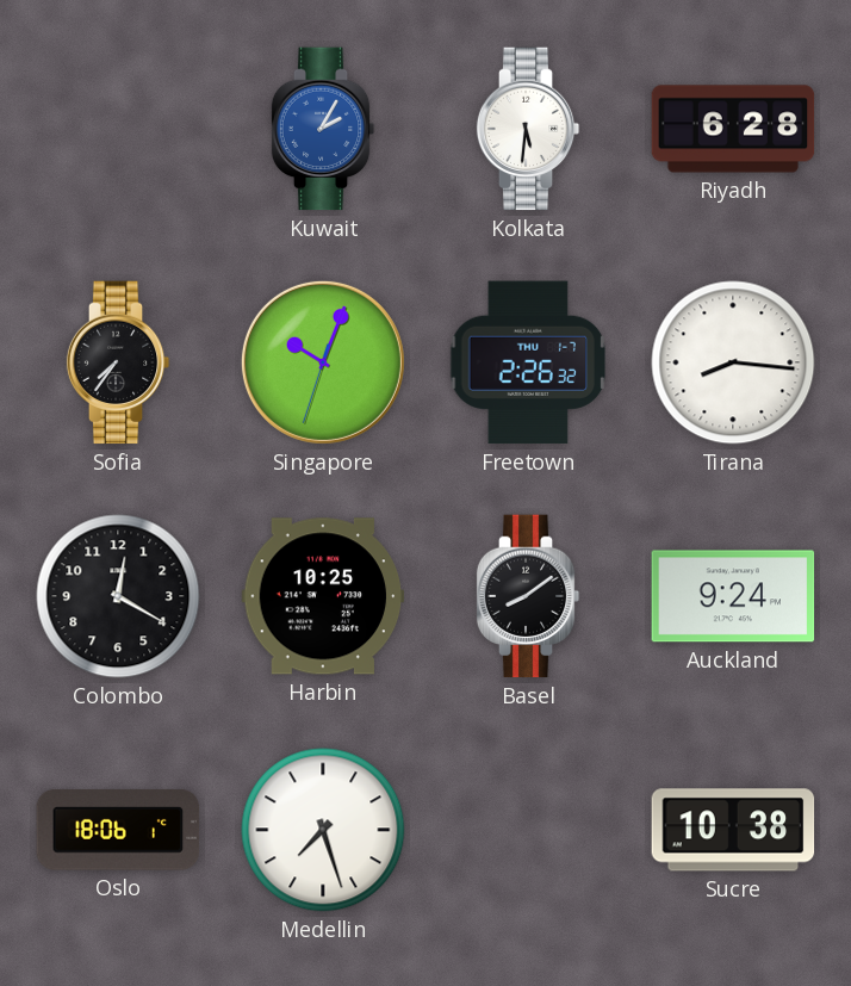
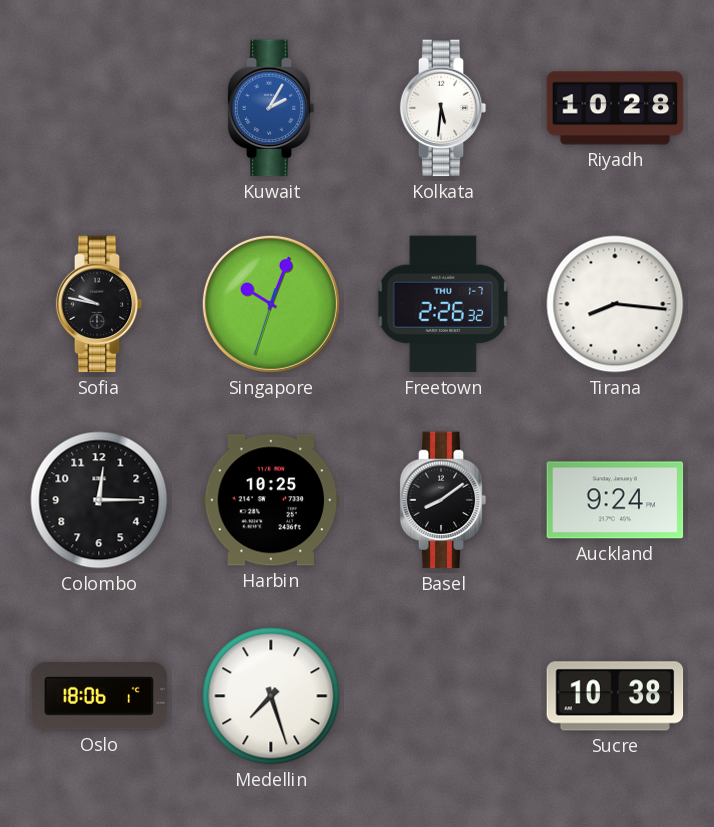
Riyadh: 6:28 -> 10:28
Sofia: 7:36 -> 9:47
Colombo: 12:20 -> 12:15
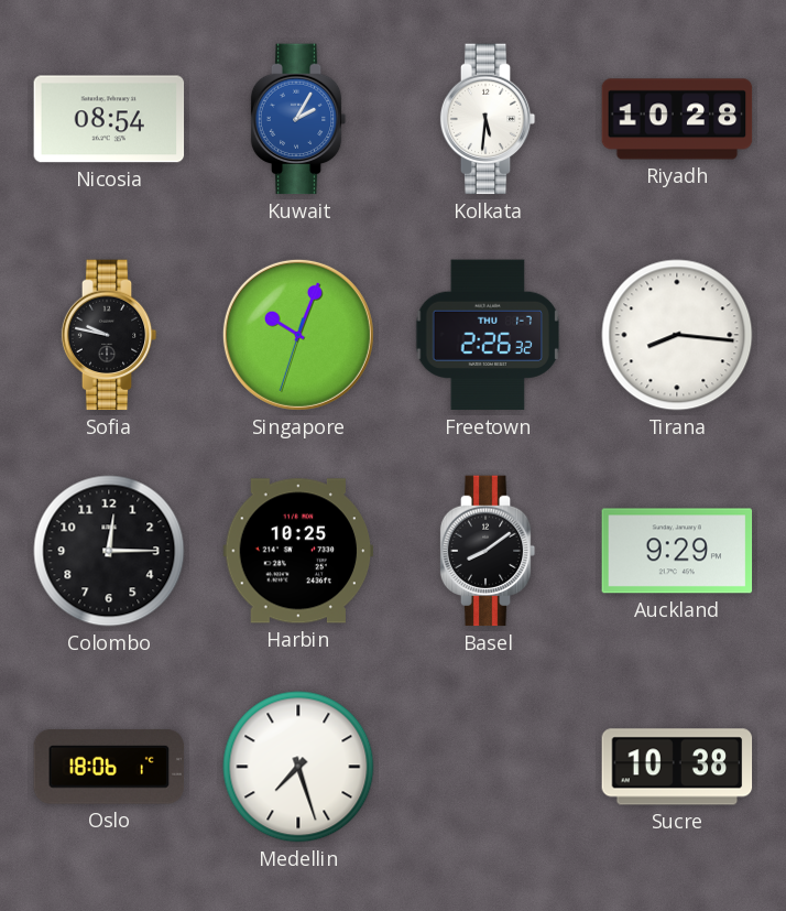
Nicosia: none -> 08:54
Auckland: 9:24 -> 9:29
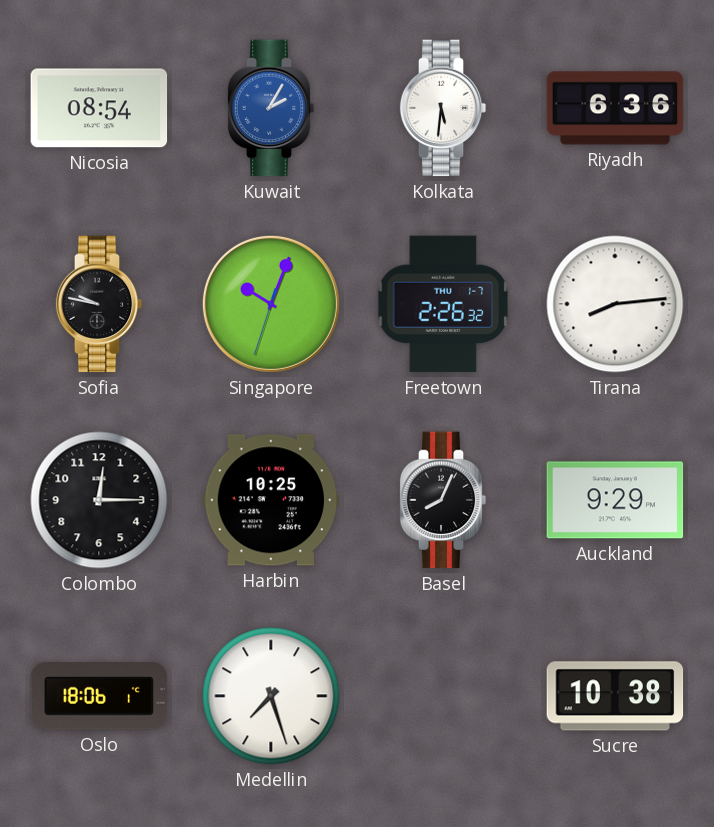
Riyadh: 10:28 -> 6:36
Tirana: 8:16 -> 8:14
Basel: 8:09 -> 8:04
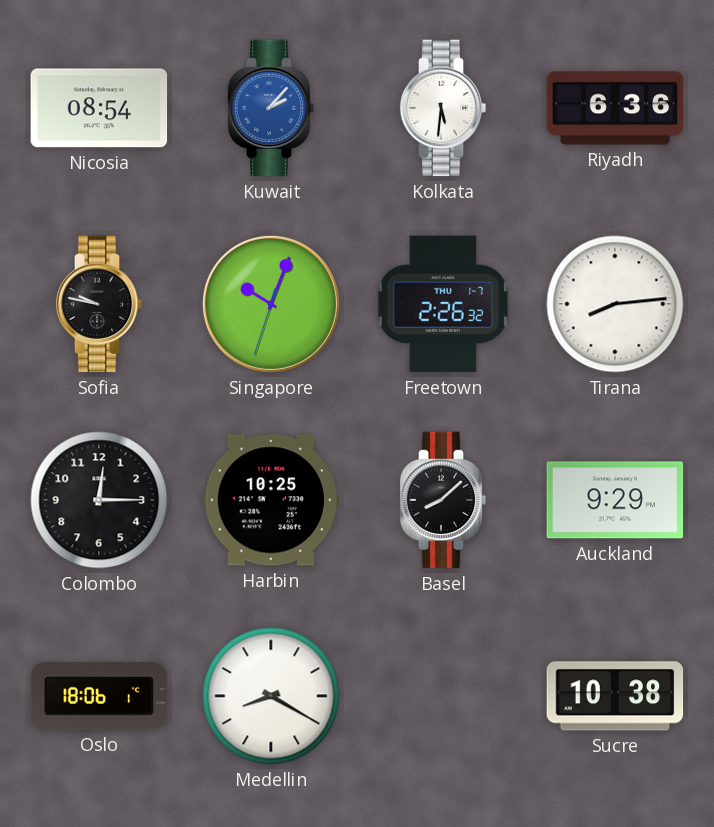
Kuwait: 2:05 -> 2:07
Basel: 8:04 -> 8:08
Medellin: 7:27 -> 8:20
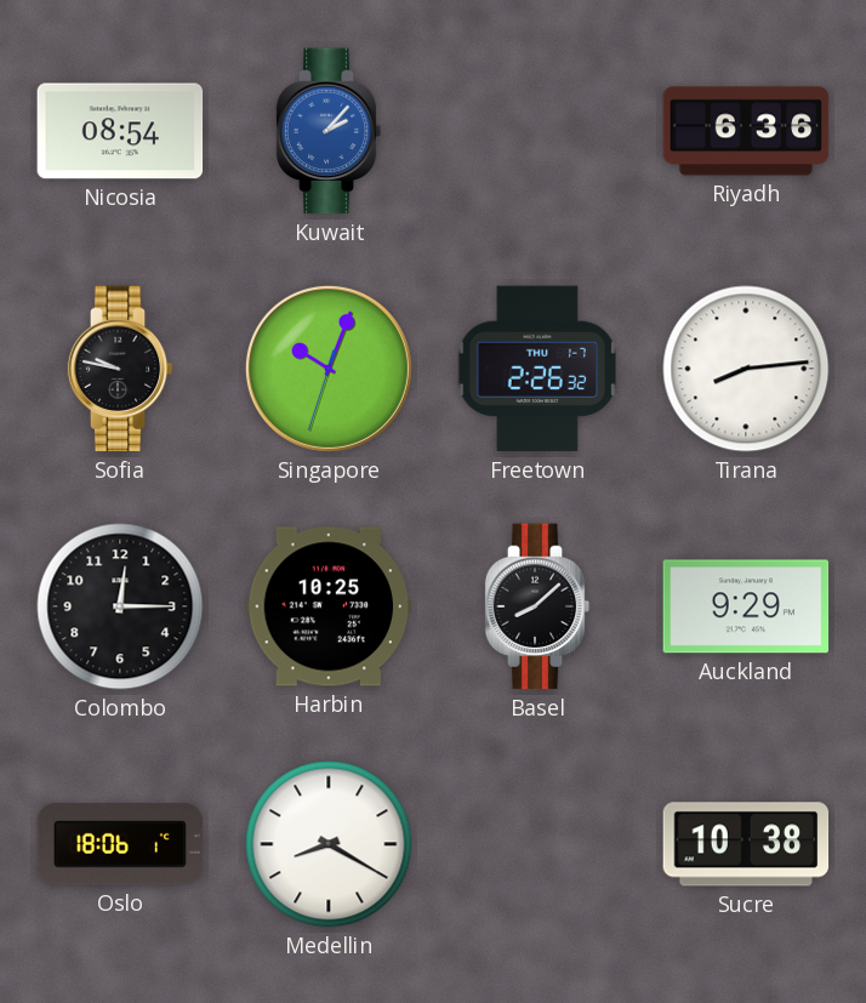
Kolkata: 5:31 -> none
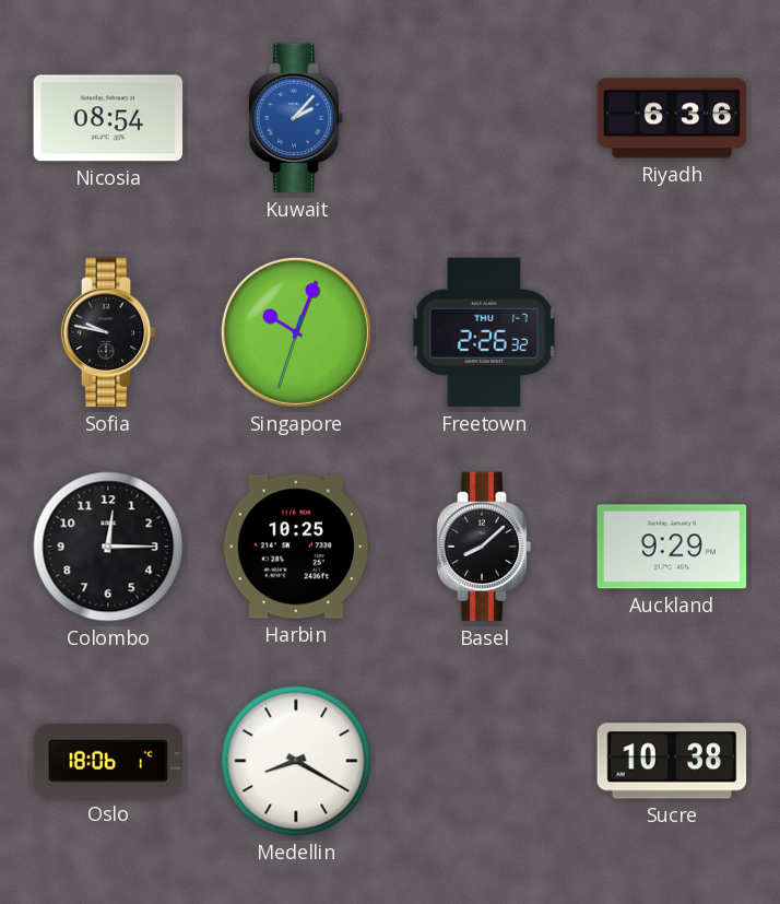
Tirana: 8:14 -> none
